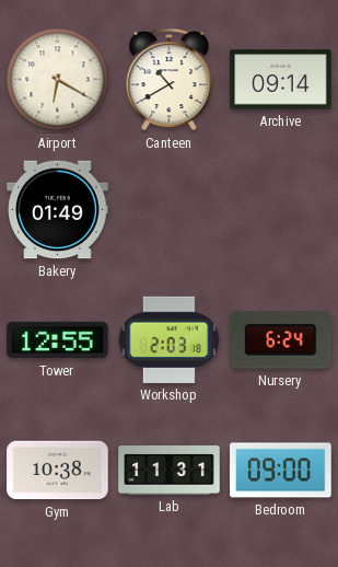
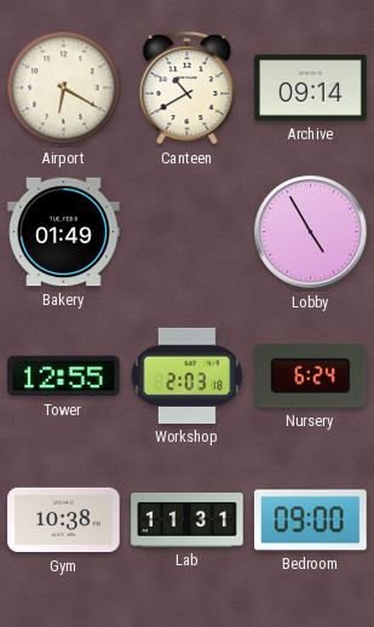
Lobby: none -> 4:55
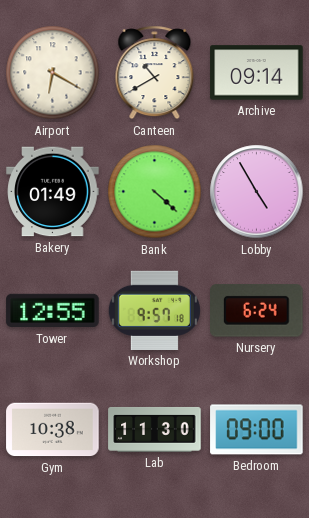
Bank: none -> 4:22
Workshop: 2:03 -> 9:57
Lab: 11:31 -> 11:30
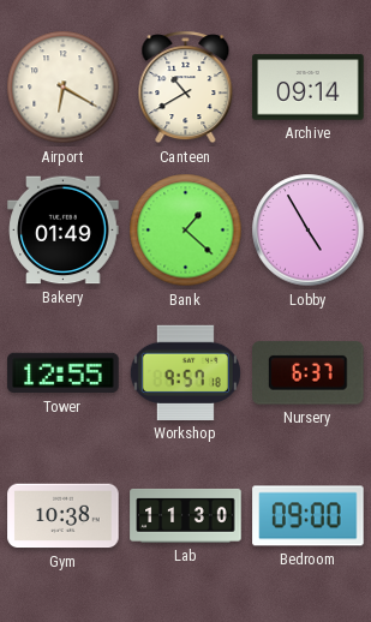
Bank: 4:22 -> 1:22
Nursery: 6:24 -> 6:37
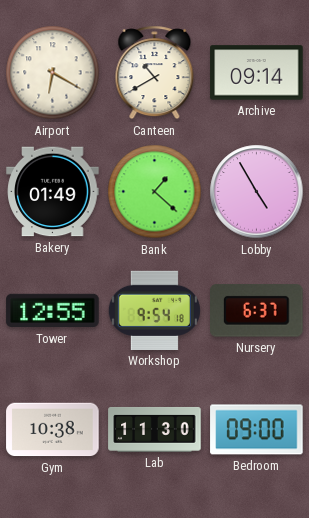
Workshop: 9:57 -> 9:54
